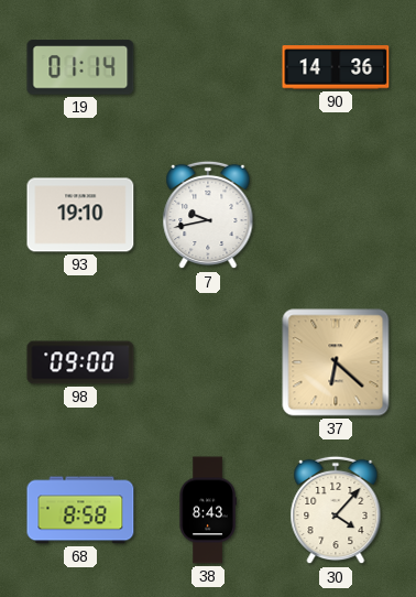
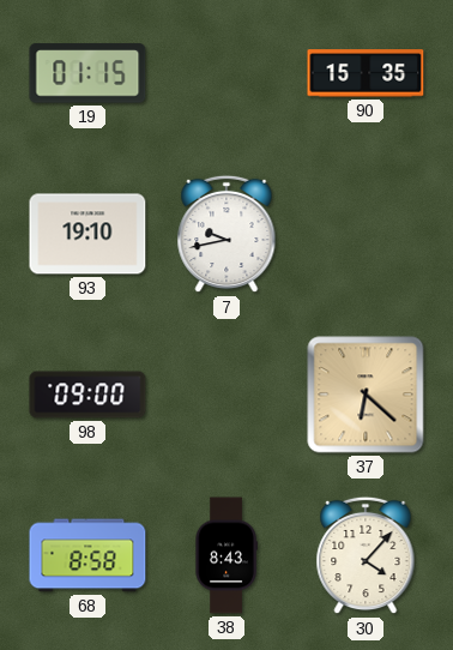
19: 01:14 -> 01:15
90: 14:36 -> 15:35
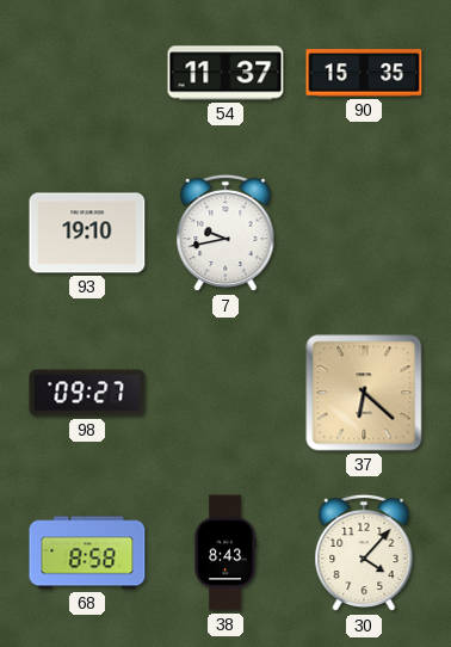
19: 01:15 -> none
54: none -> 11:37
98: 09:00 -> 09:27
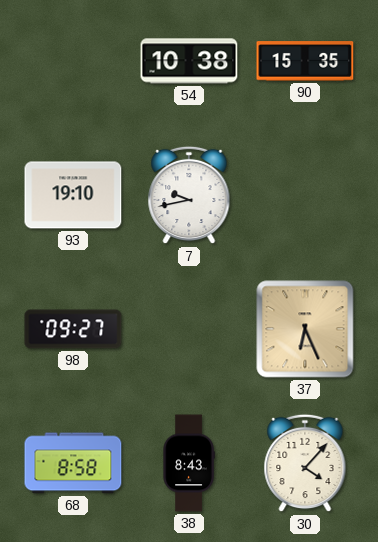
54: 11:37 -> 10:38
37: 6:22 -> 6:26
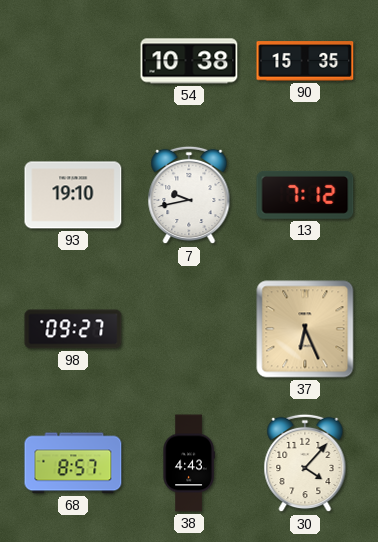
13: none -> 7:12
68: 8:58 -> 8:57
38: 8:43 -> 4:43
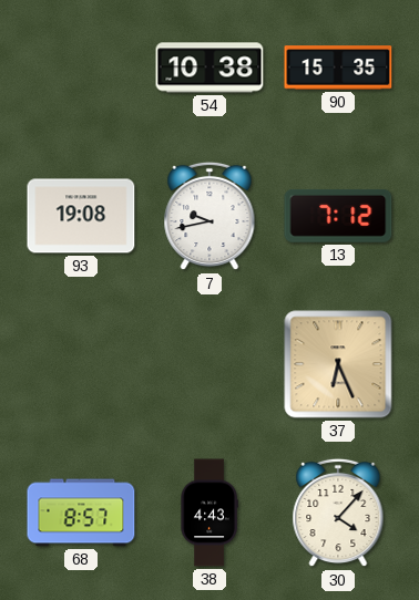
93: 19:10 -> 19:08
98: 09:27 -> none
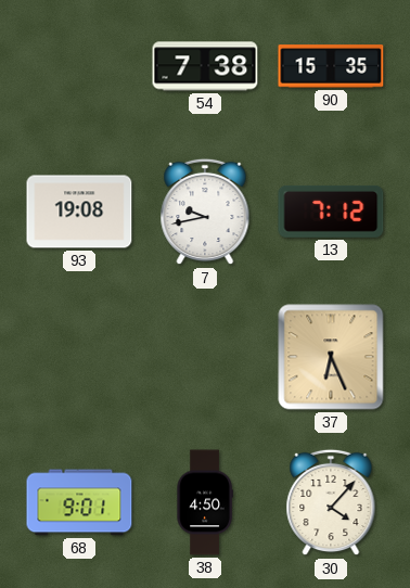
54: 10:38 -> 7:38
68: 8:57 -> 9:01
38: 4:43 -> 4:50
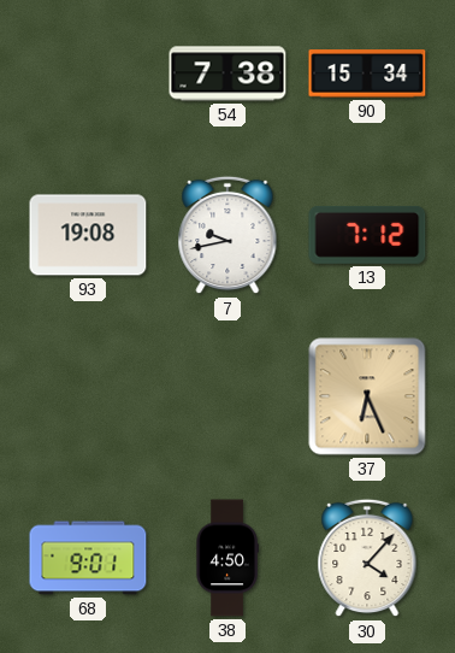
90: 15:35 -> 15:34
